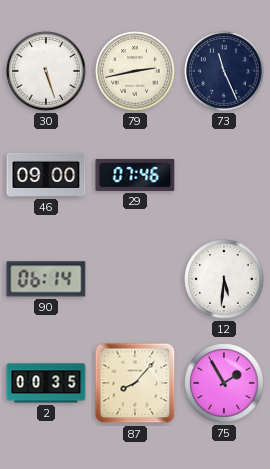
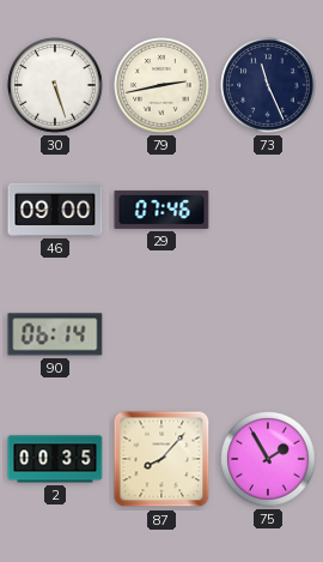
12: 5:31 -> none
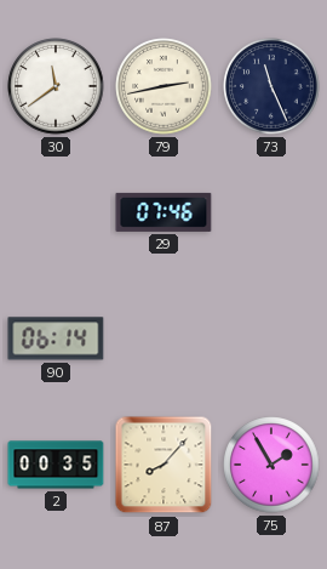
30: 5:27 -> 11:39
46: 09:00 -> none
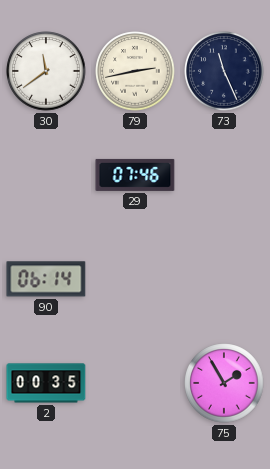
87: 8:07 -> none
